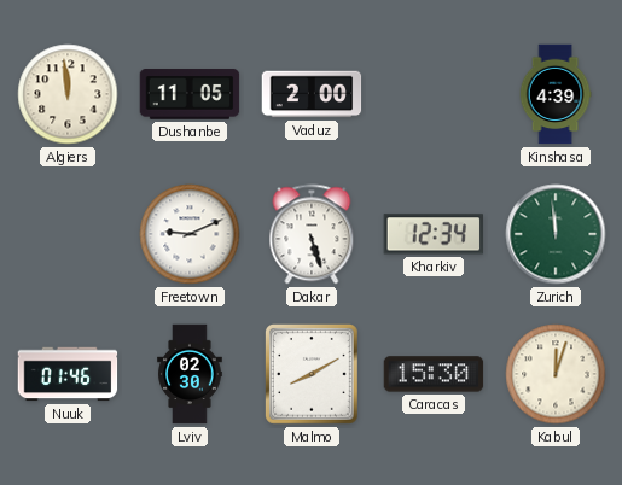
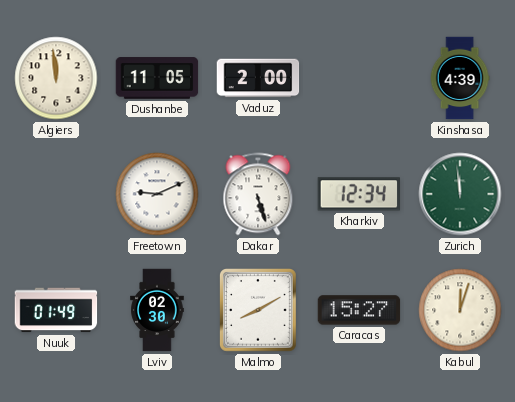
Nuuk: 01:46 -> 01:49
Caracas: 15:30 -> 15:27
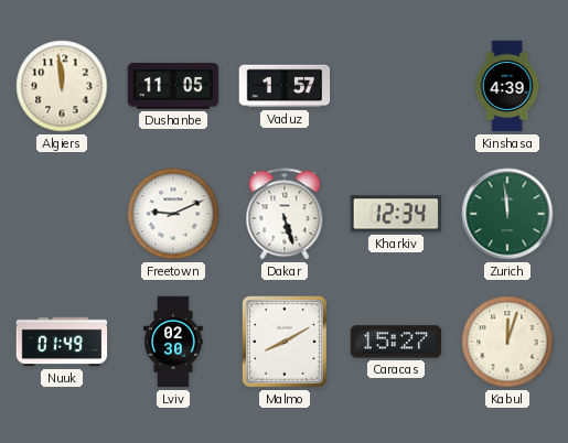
Vaduz: 2:00 -> 1:57
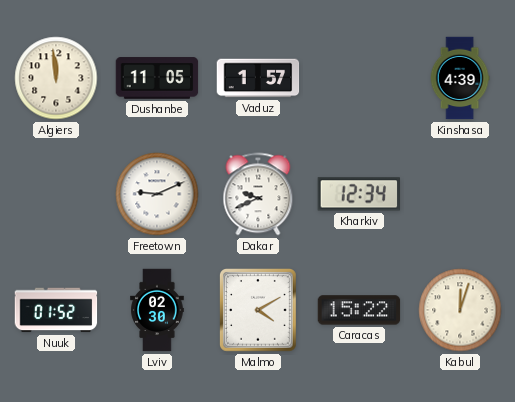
Dakar: 5:27 -> 9:41
Zurich: 11:59 -> none
Nuuk: 01:49 -> 01:52
Malmo: 8:10 -> 4:10
Caracas: 15:27 -> 15:22
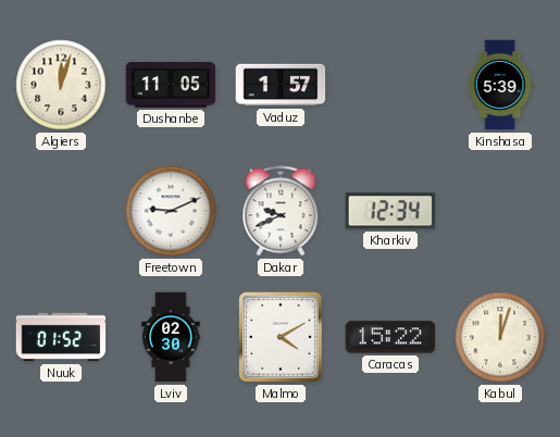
Algiers: 11:59 -> 12:03
Kinshasa: 4:39 -> 5:39
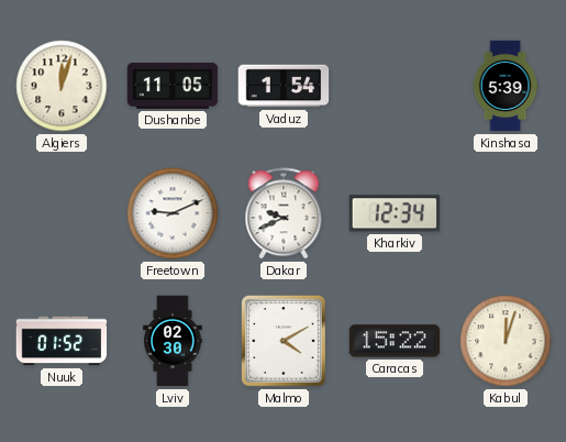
Vaduz: 1:57 -> 1:54
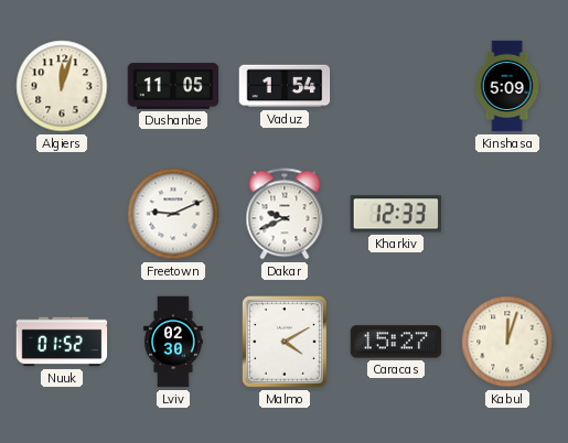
Kinshasa: 5:39 -> 5:09
Kharkiv: 12:34 -> 12:33
Caracas: 15:22 -> 15:27
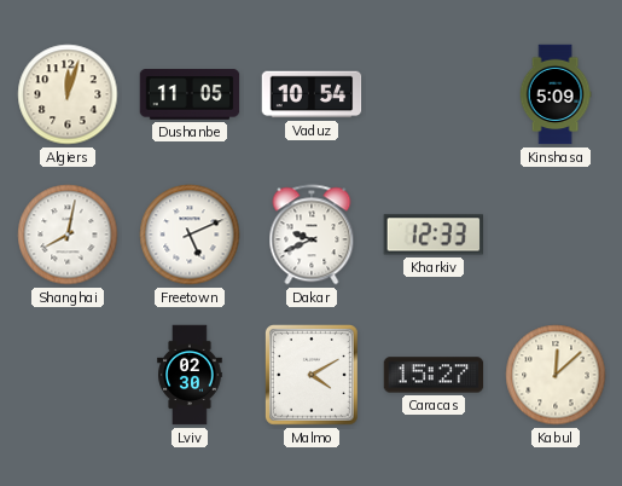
Vaduz: 1:54 -> 10:54
Shanghai: none -> 8:02
Freetown: 9:11 -> 5:11
Nuuk: 01:52 -> none
Kabul: 12:03 -> 12:08
